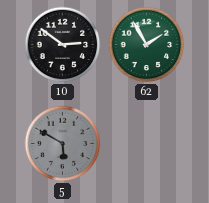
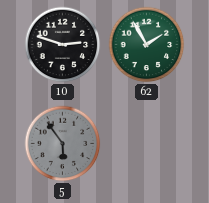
10: 2:51 -> 2:48
5: 5:50 -> 5:54
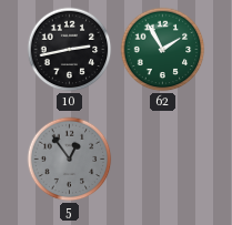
10: 2:48 -> 2:43
5: 5:54 -> 12:54
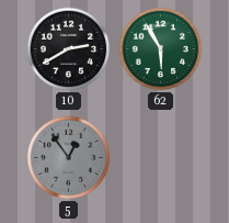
10: 2:43 -> 2:40
62: 1:55 -> 5:55
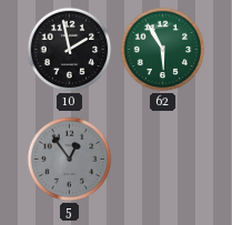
10: 2:40 -> 1:58
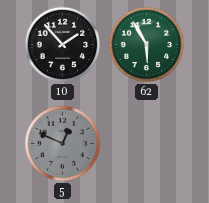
10: 1:58 -> 1:53
5: 12:54 -> 12:49
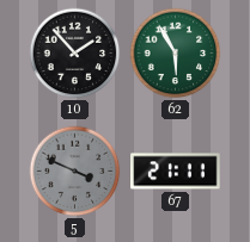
5: 12:49 -> 3:49
67: none -> 21:11
